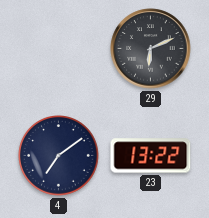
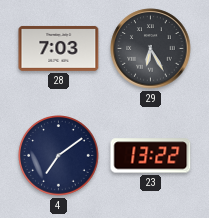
28: none -> 7:03
29: 6:11 -> 6:25
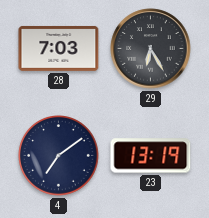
23: 13:22 -> 13:19
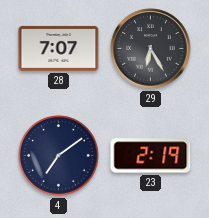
28: 7:03 -> 7:07
23: 13:19 -> 2:19
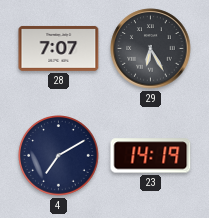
4: 7:09 -> 7:10
23: 2:19 -> 14:19
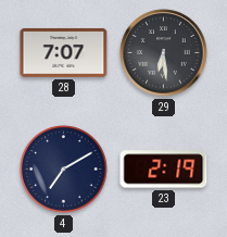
29: 6:25 -> 6:29
23: 14:19 -> 2:19
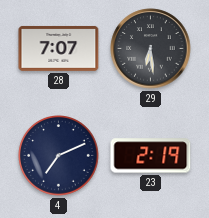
4: 7:10 -> 7:11
